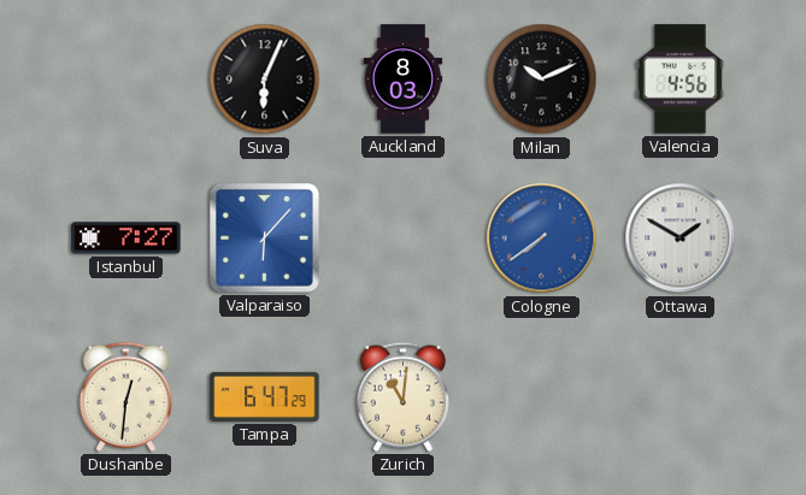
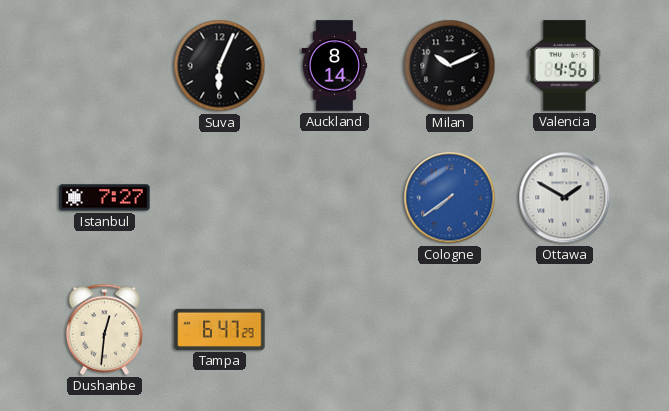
Auckland: 8:03 -> 8:14
Valparaiso: 6:07 -> none
Zurich: 11:01 -> none
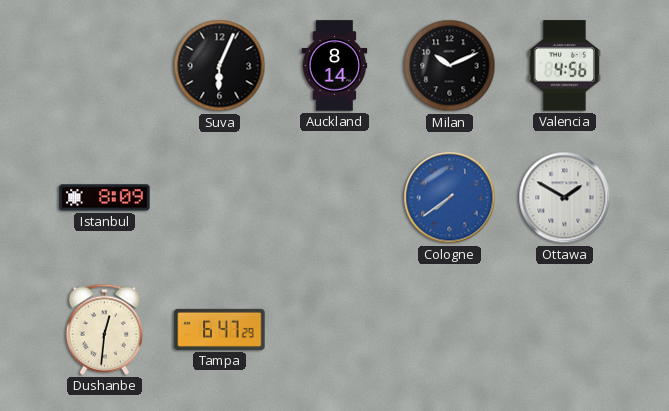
Istanbul: 7:27 -> 8:09
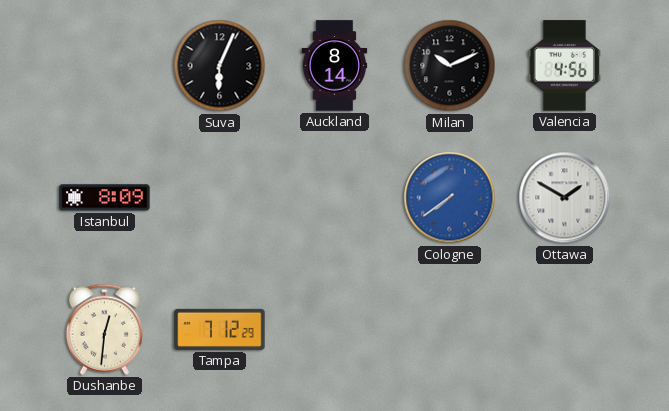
Tampa: 6:47 -> 7:12
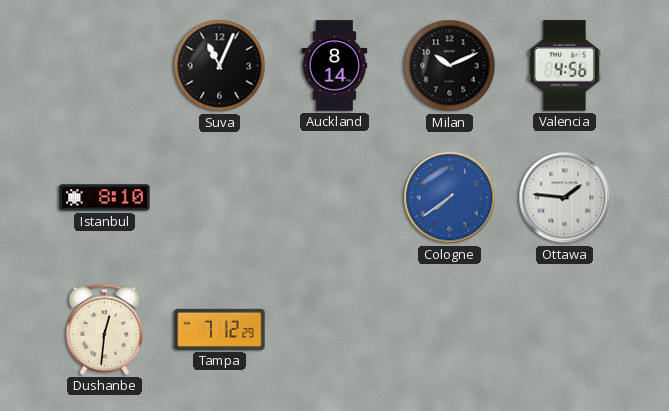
Suva: 6:04 -> 11:04
Istanbul: 8:09 -> 8:10
Ottawa: 1:50 -> 1:46
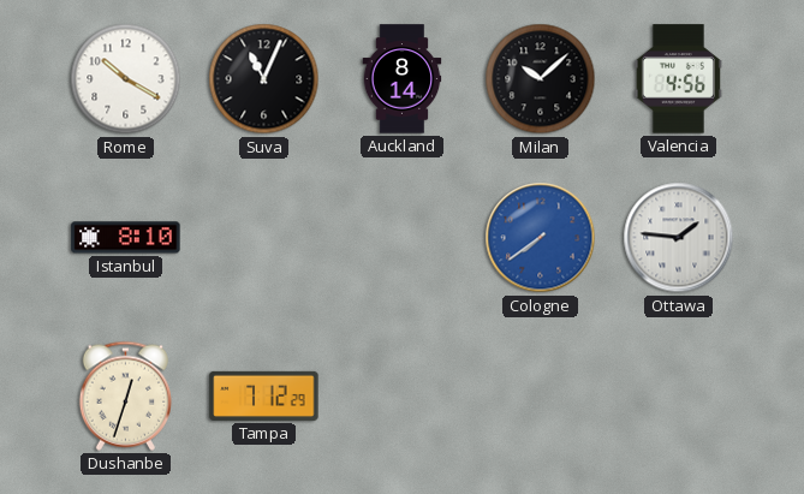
Rome: none -> 10:20
Milan: 10:11 -> 10:08
Dushanbe: 12:31 -> 12:33
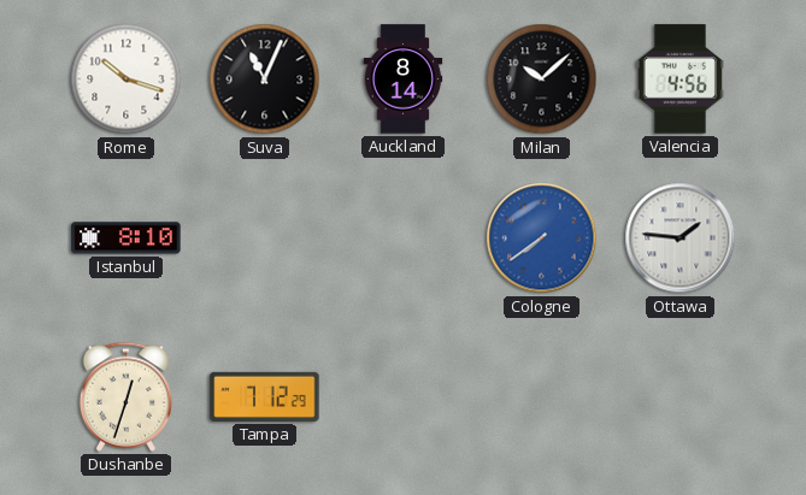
Rome: 10:20 -> 10:18
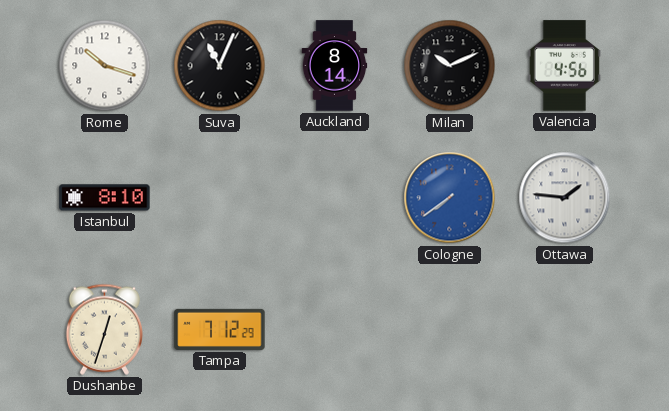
Milan: 10:08 -> 10:11
